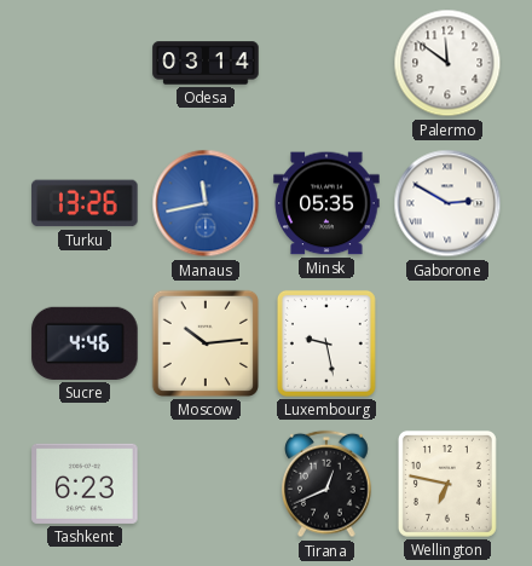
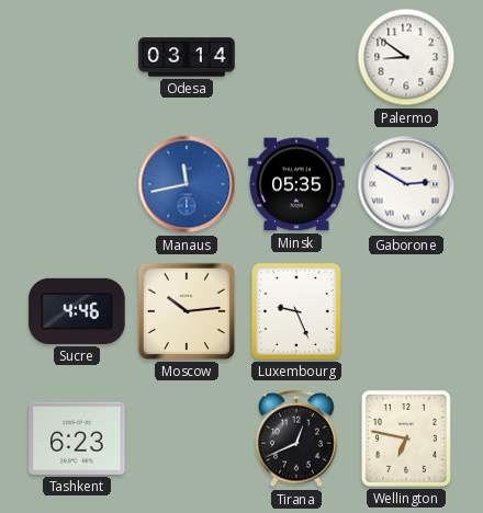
Palermo: 11:51 -> 8:51
Turku: 13:26 -> none
Luxembourg: 9:28 -> 9:26
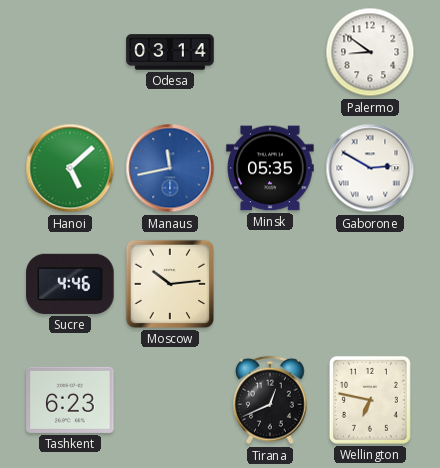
Hanoi: none -> 5:08
Luxembourg: 9:26 -> none
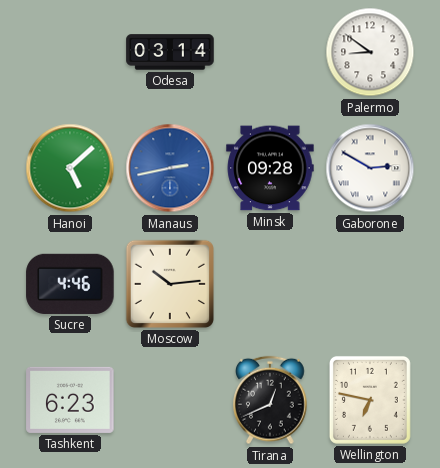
Manaus: 11:43 -> 2:43
Minsk: 05:35 -> 09:28
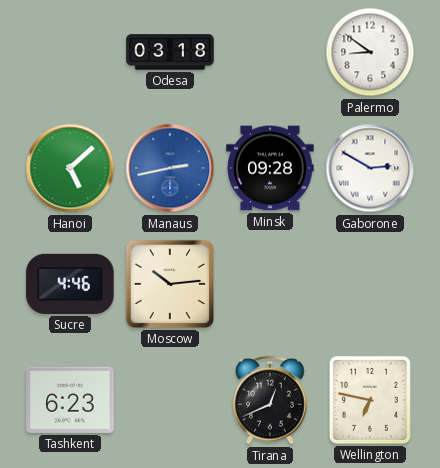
Odesa: 03:14 -> 03:18
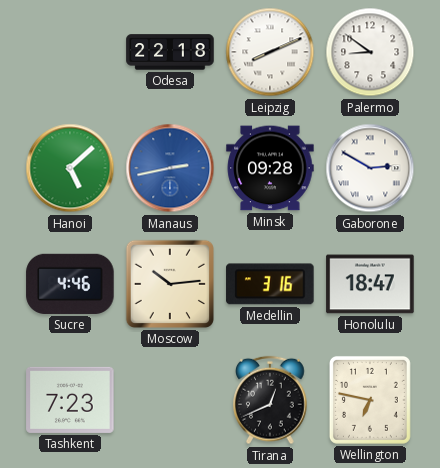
Odesa: 03:18 -> 22:18
Leipzig: none -> 8:11
Medellin: none -> 3:16
Honolulu: none -> 18:47
Tashkent: 6:23 -> 7:23
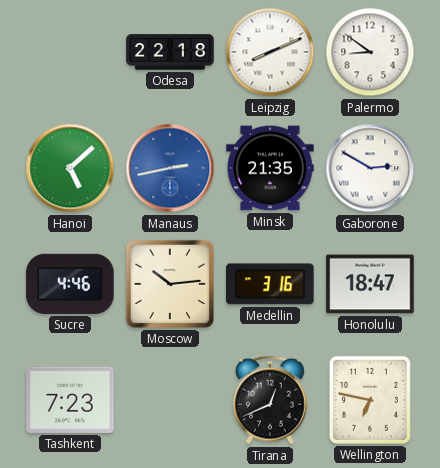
Minsk: 09:28 -> 21:35
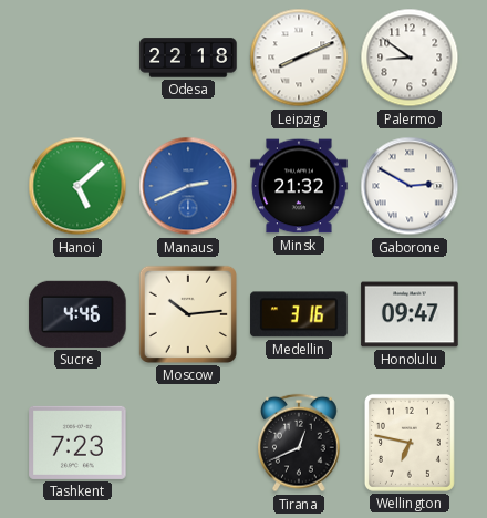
Manaus: 2:43 -> 2:41
Minsk: 21:35 -> 21:32
Honolulu: 18:47 -> 09:47
